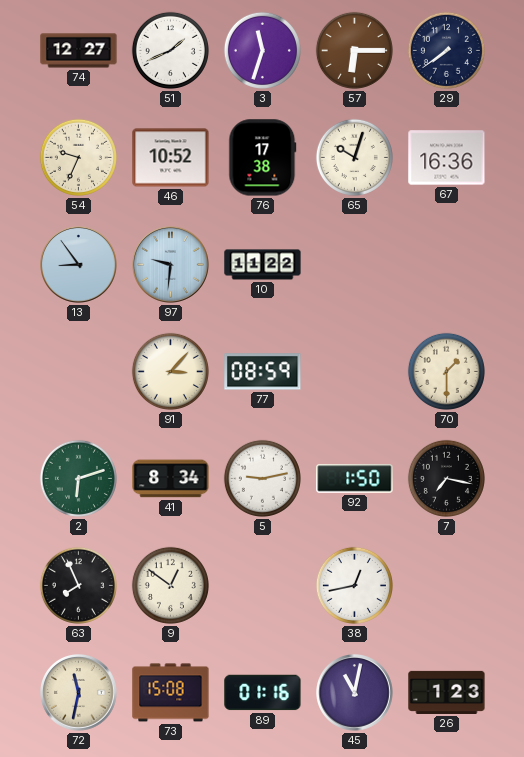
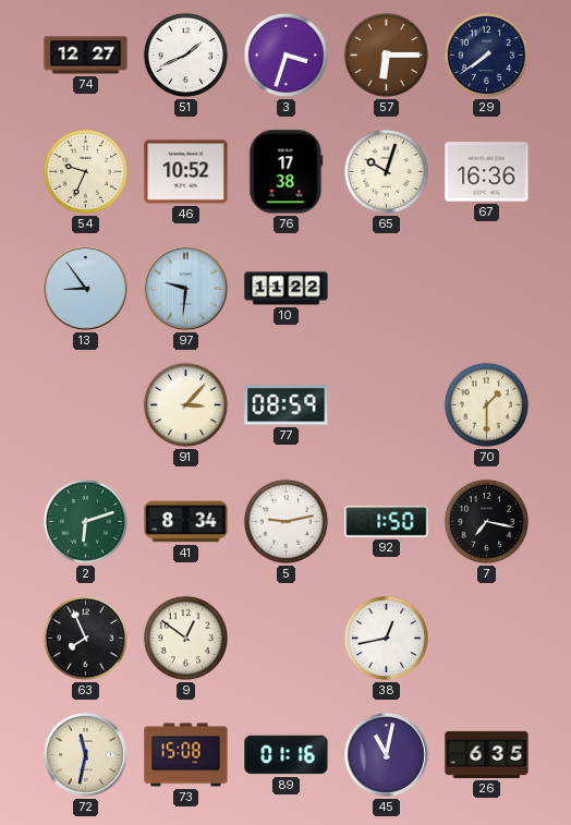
3: 11:33 -> 3:33
26: 1:23 -> 6:35
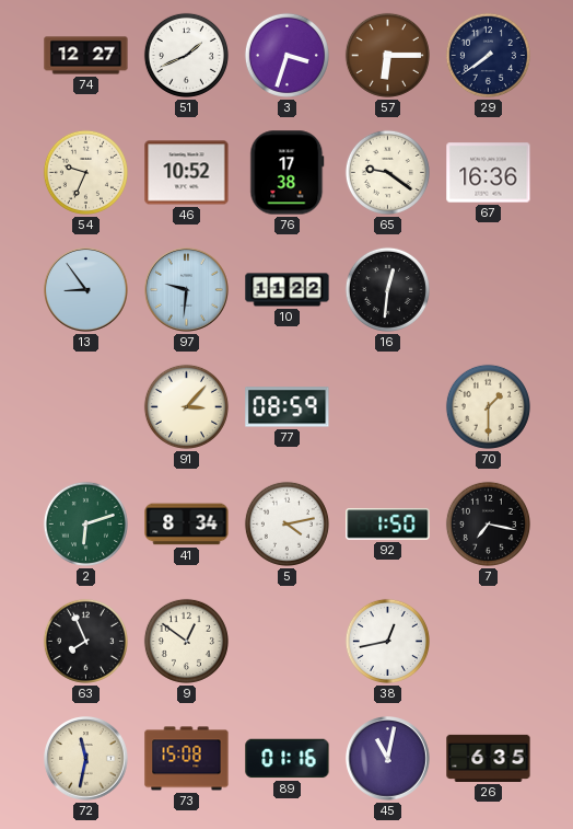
65: 10:03 -> 9:21
16: none -> 12:31
5: 9:13 -> 4:13
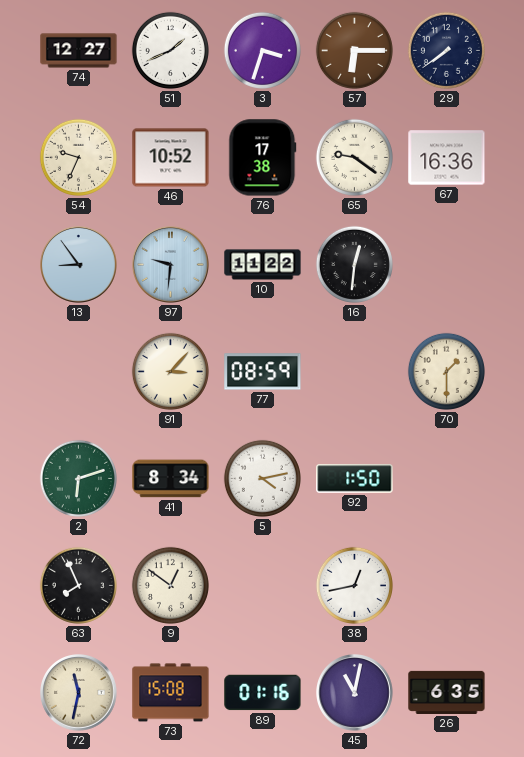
7: 7:17 -> none
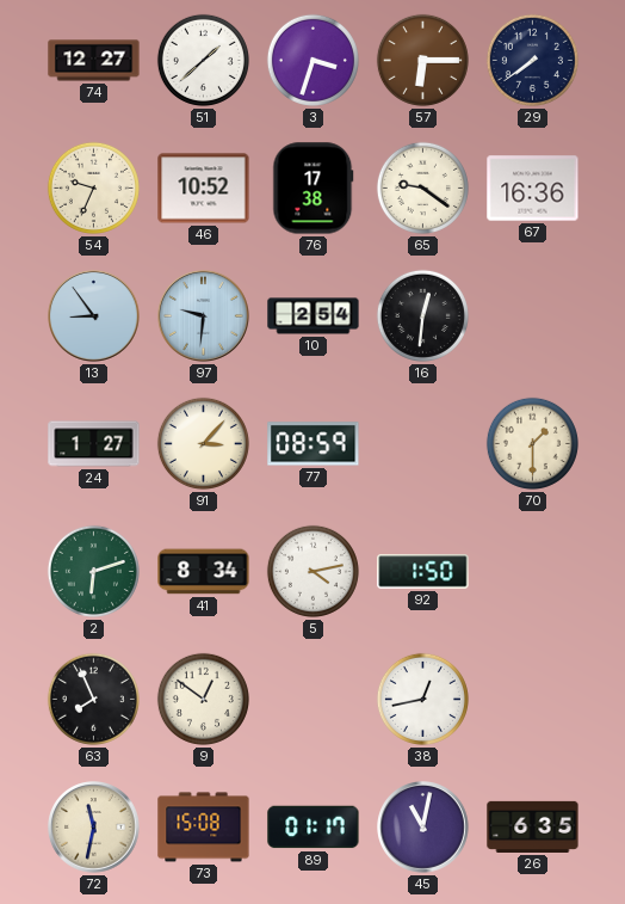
51: 1:41 -> 1:38
10: 11:22 -> 2:54
24: none -> 1:27
89: 01:16 -> 01:17
